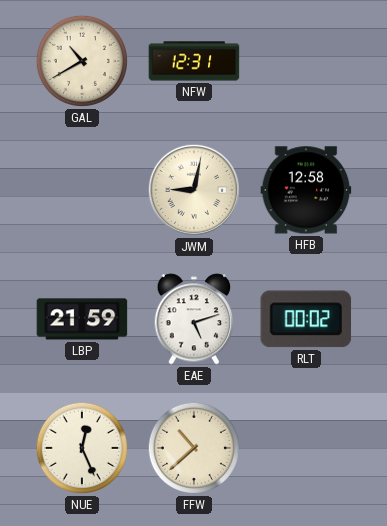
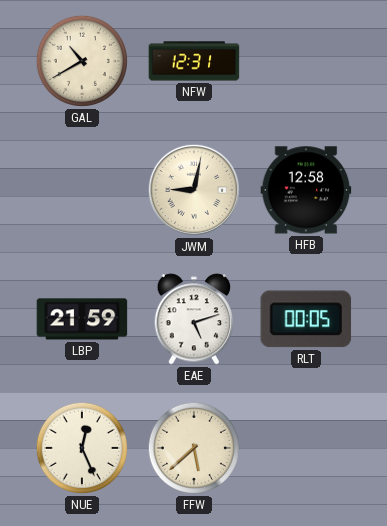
RLT: 00:02 -> 00:05
FFW: 10:38 -> 5:38
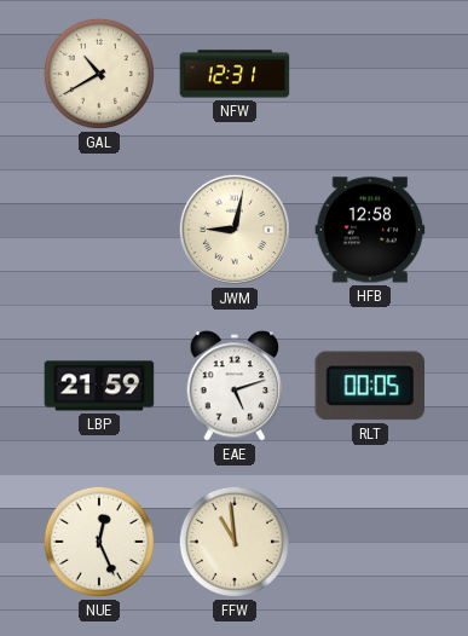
FFW: 5:38 -> 10:59
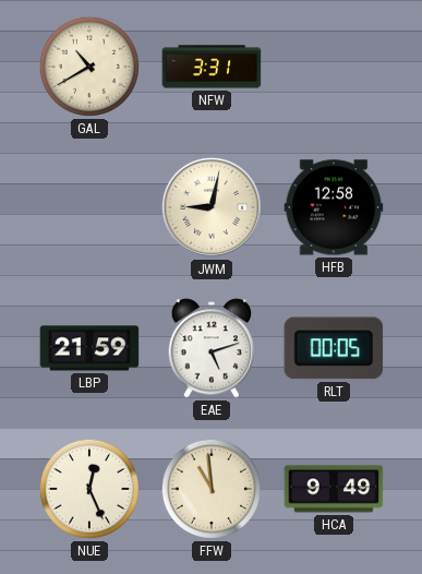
NFW: 12:31 -> 3:31
HCA: none -> 9:49
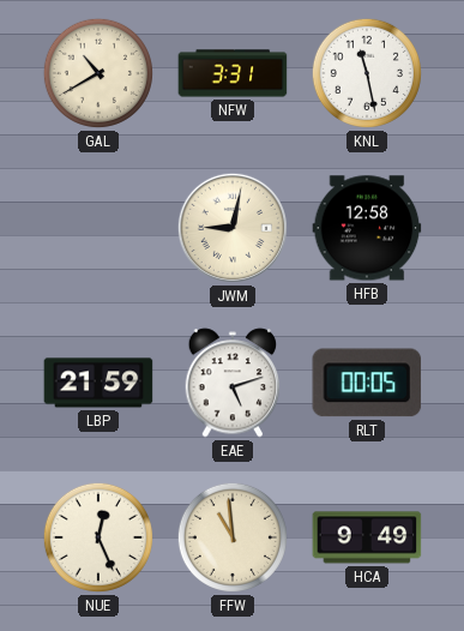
KNL: none -> 11:28
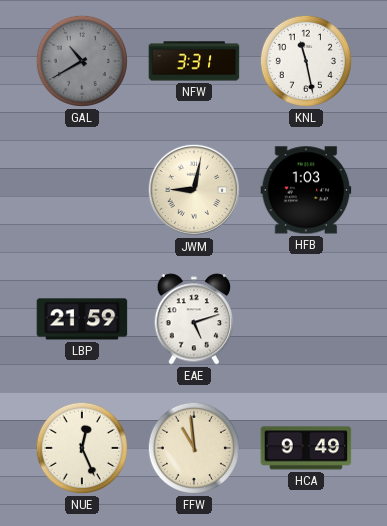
GAL dial: cream -> grey
HFB: 12:58 -> 1:03
RLT: 00:05 -> none
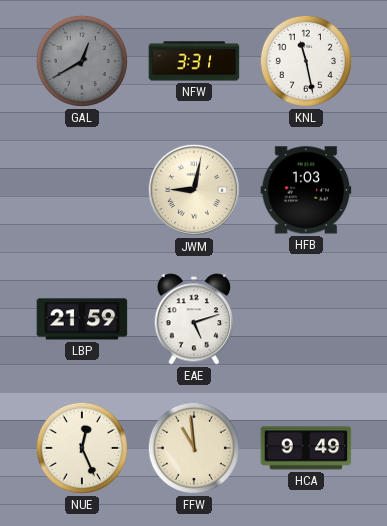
GAL: 10:40 -> 12:40
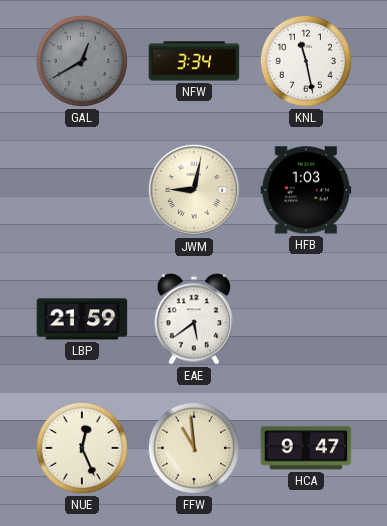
NFW: 3:31 -> 3:34
EAE: 5:12 -> 5:39
HCA: 9:49 -> 9:47
